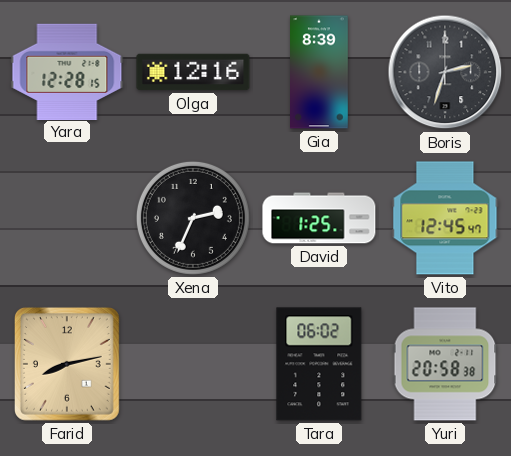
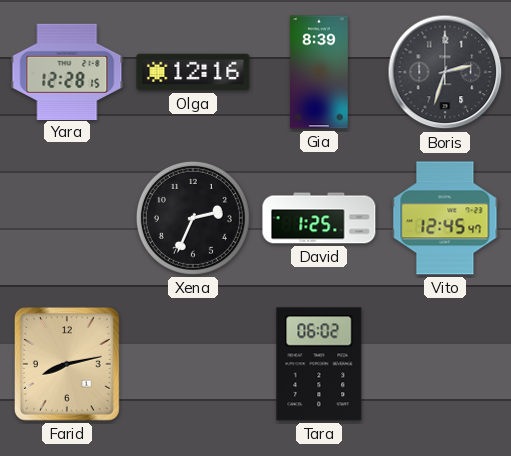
Yuri: 20:58 -> none
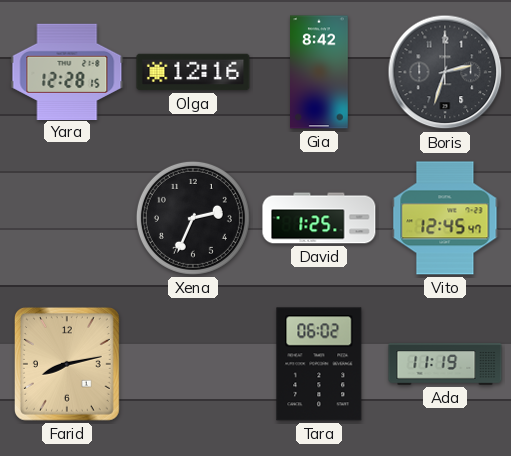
Gia: 8:39 -> 8:42
Ada: none -> 11:19
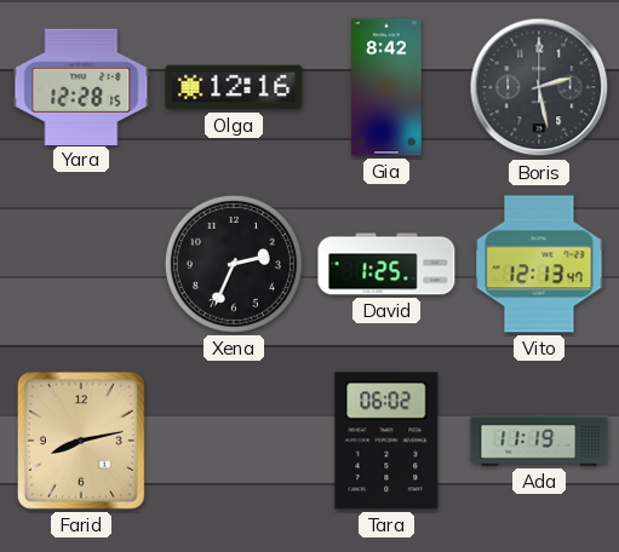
Boris: 2:33 -> 2:28
Vito: 12:45 -> 12:13
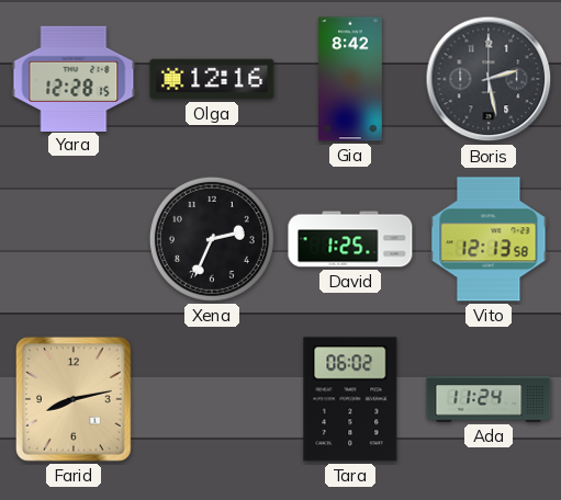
Vito: 12:13:47 -> 12:13:58
Ada: 11:19 -> 11:24
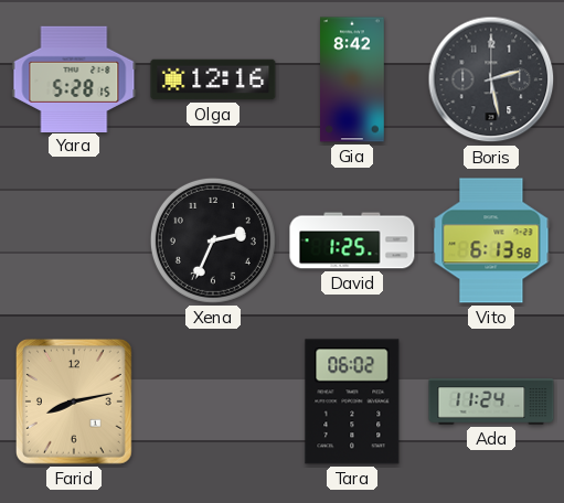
Yara: 12:28 -> 5:28
Vito: 12:13 -> 6:13
